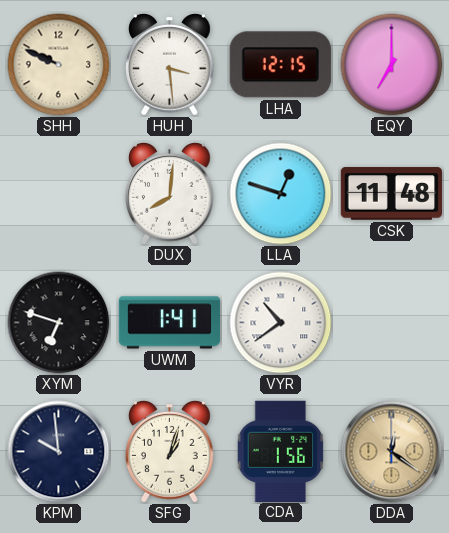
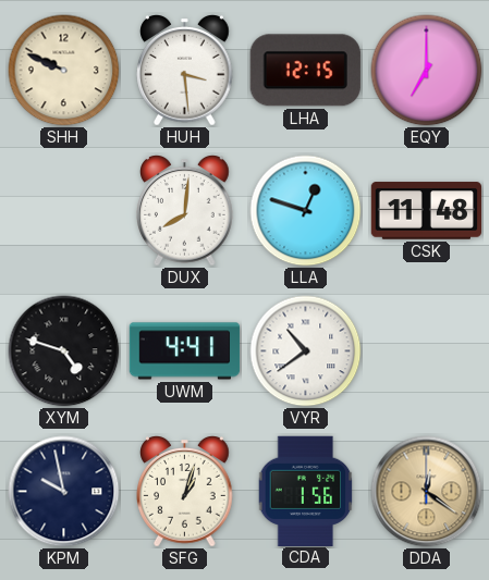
XYM: 6:48 -> 4:48
UWM: 1:41 -> 4:41
KPM: 9:59 -> 9:58
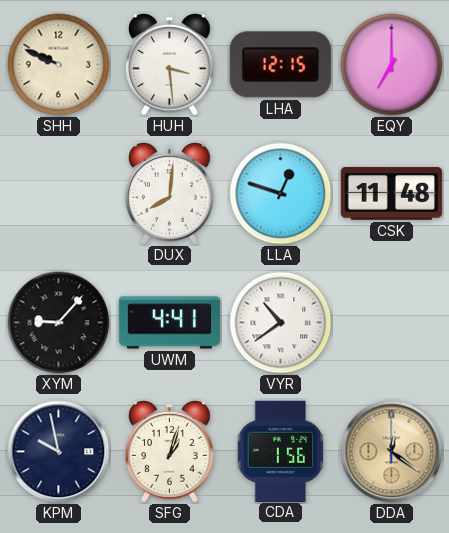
XYM: 4:48 -> 9:07
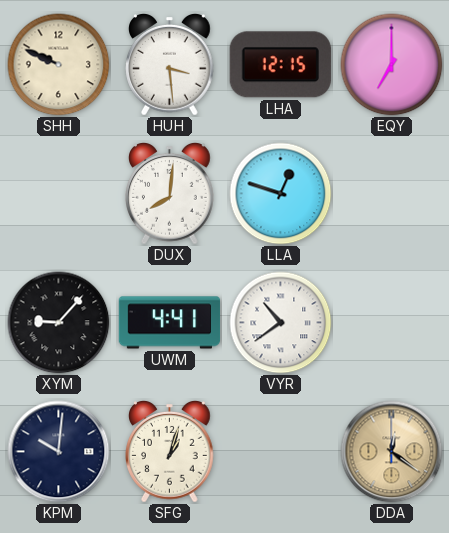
CSK: 11:48 -> none
KPM: 9:58 -> 10:01
CDA: 1:56 -> none
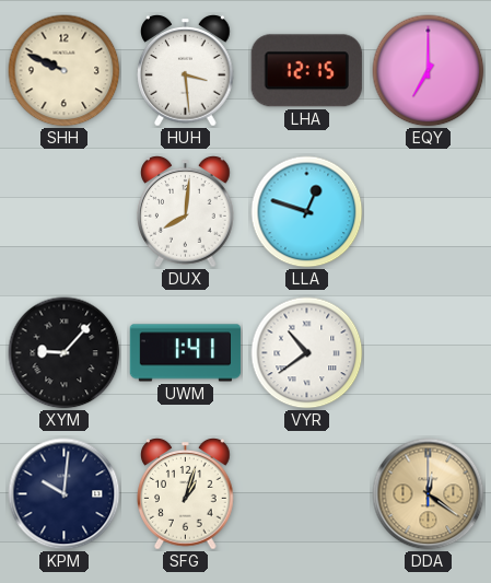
UWM: 4:41 -> 1:41
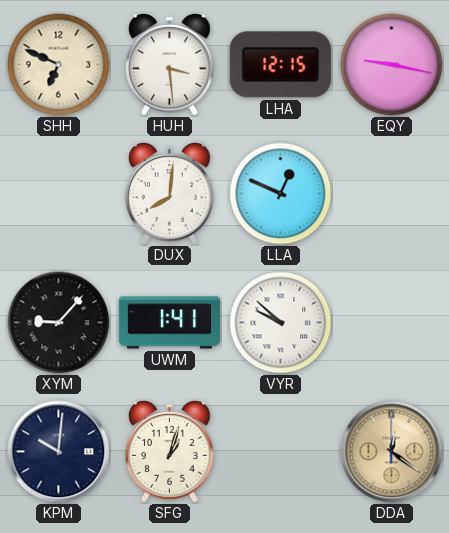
SHH: 9:49 -> 6:49
EQY: 7:00 -> 9:17
LLA: 12:48 -> 12:49
VYR: 10:39 -> 9:52
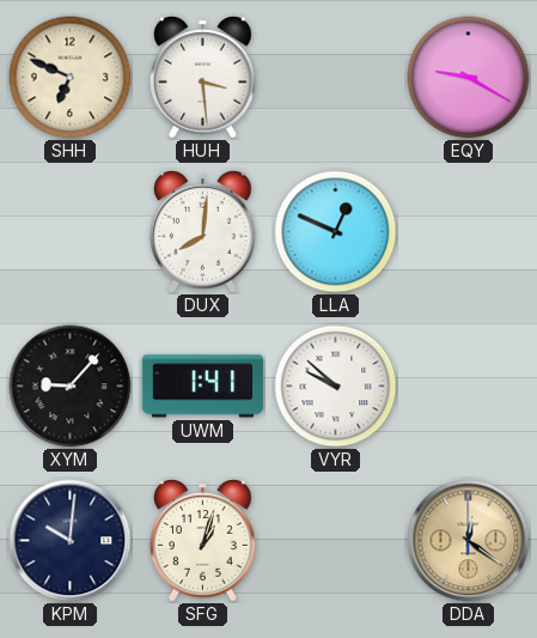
LHA: 12:15 -> none
EQY: 9:17 -> 9:20
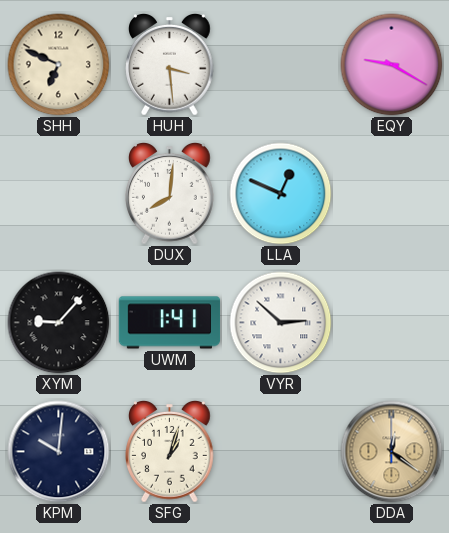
VYR: 9:52 -> 2:52
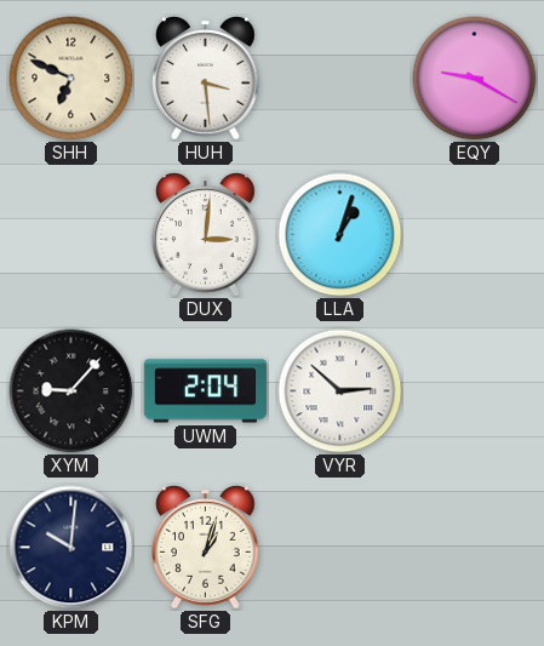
DUX: 8:01 -> 3:01
LLA: 12:49 -> 1:03
UWM: 1:41 -> 2:04
DDA: 12:21 -> none
